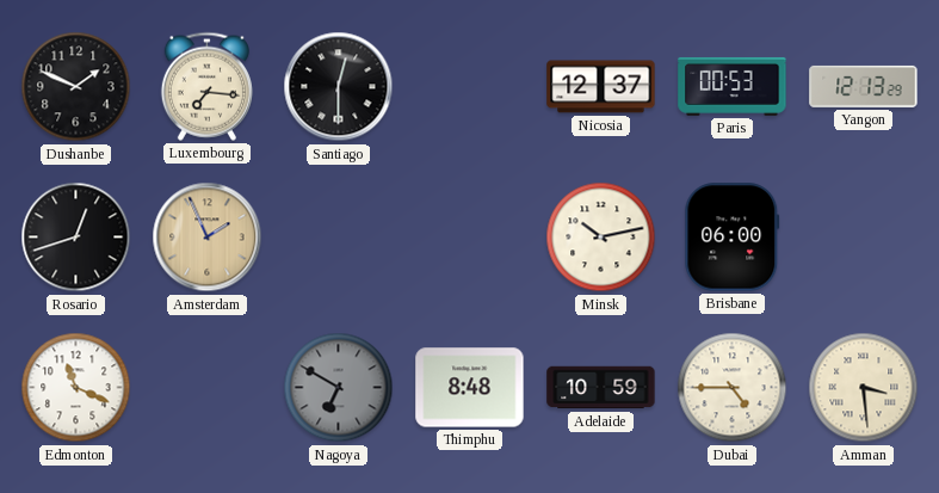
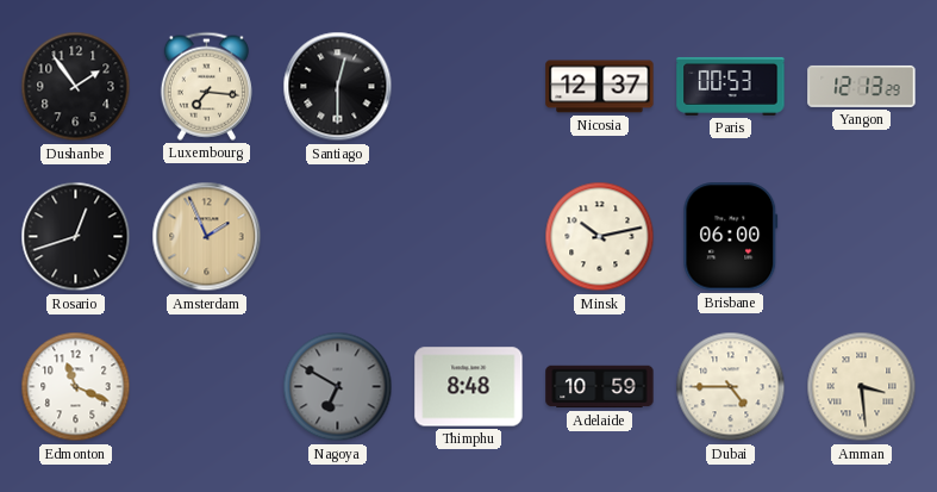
Dushanbe: 1:49 -> 1:54
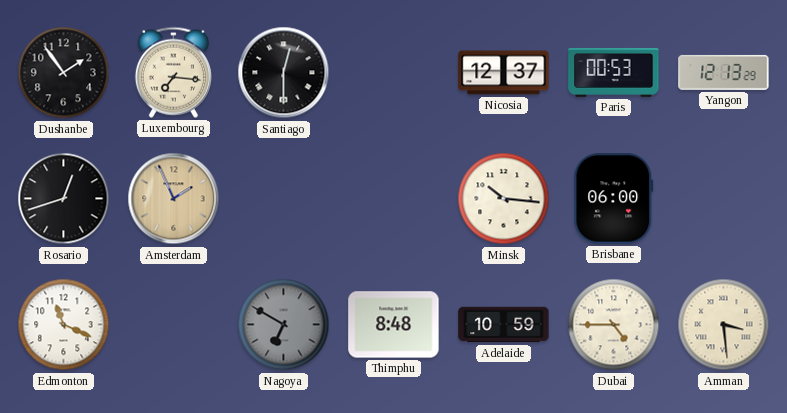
Minsk: 10:13 -> 10:16
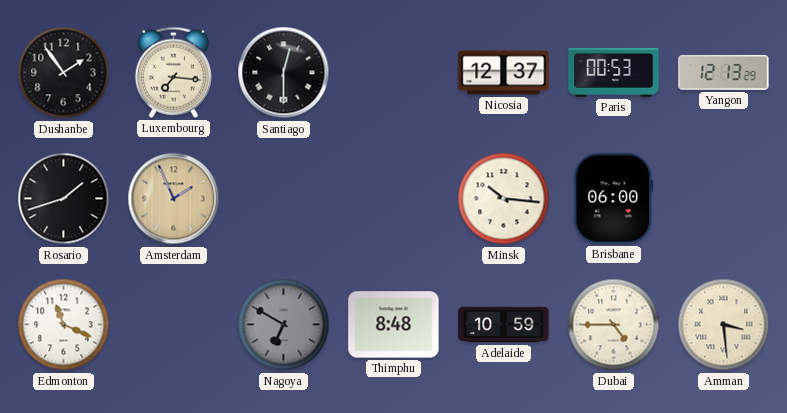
Rosario: 12:42 -> 1:42
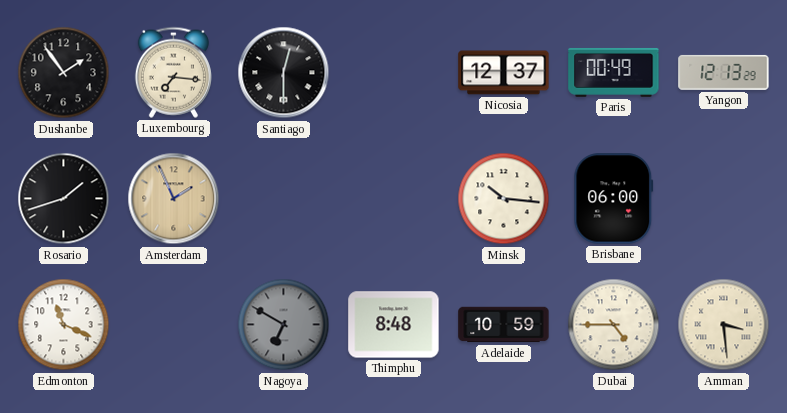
Paris: 00:53 -> 00:49
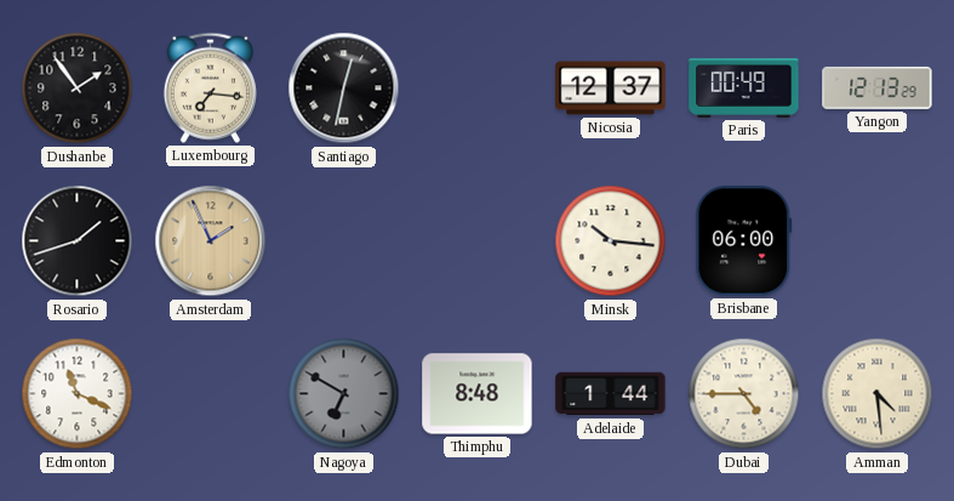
Santiago: 12:30 -> 12:32
Adelaide: 10:59 -> 1:44
Amman: 3:29 -> 4:29
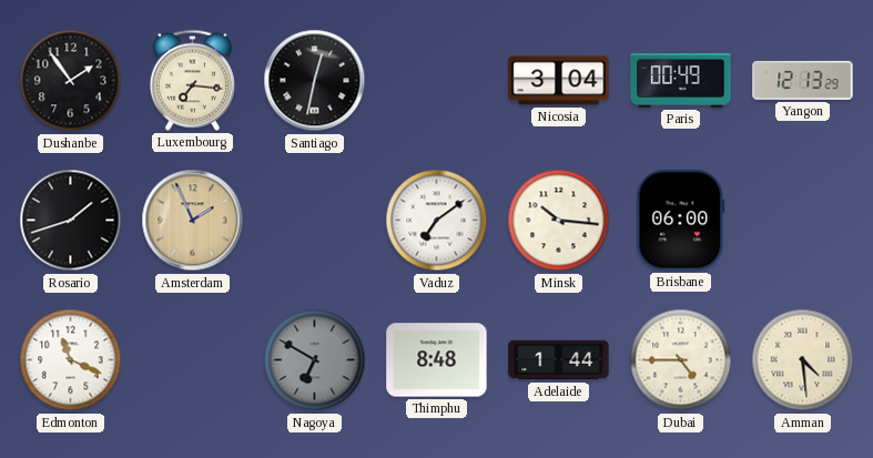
Nicosia: 12:37 -> 3:04
Vaduz: none -> 7:09
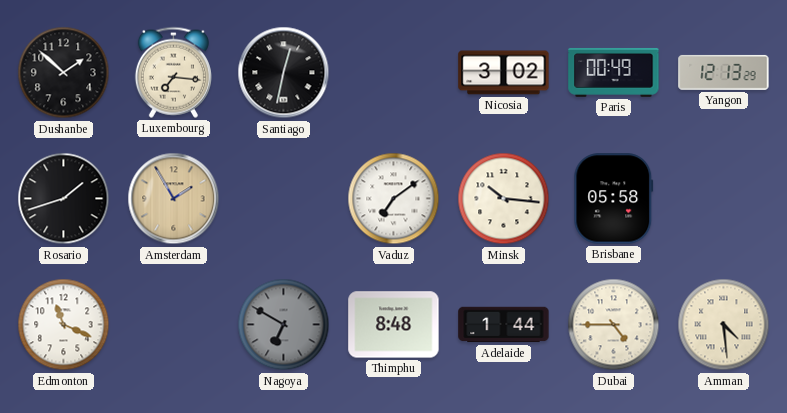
Dushanbe: 1:54 -> 1:52
Nicosia: 3:04 -> 3:02
Amsterdam: 1:56 -> 1:55
Brisbane: 06:00 -> 05:58
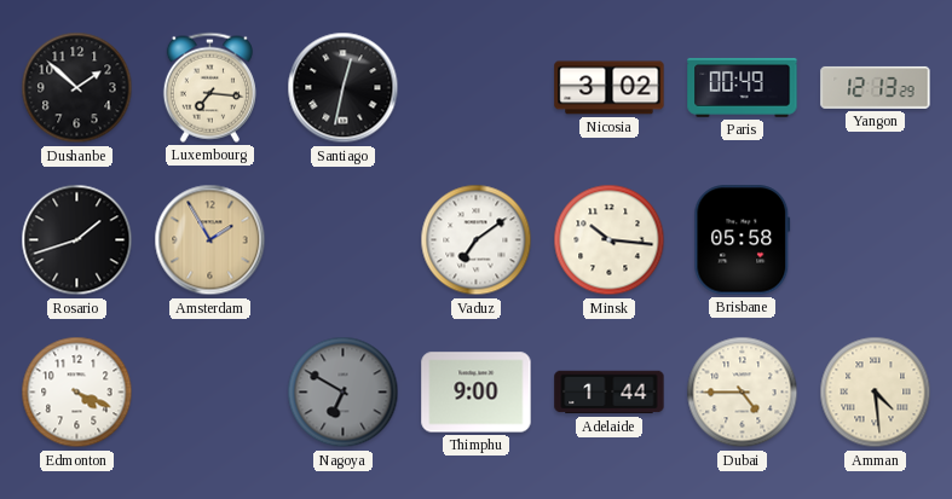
Edmonton: 11:19 -> 4:19
Thimphu: 8:48 -> 9:00
